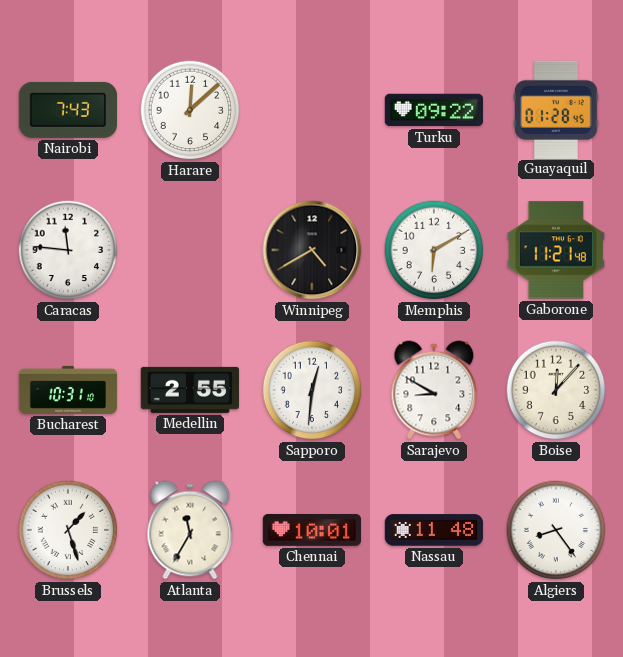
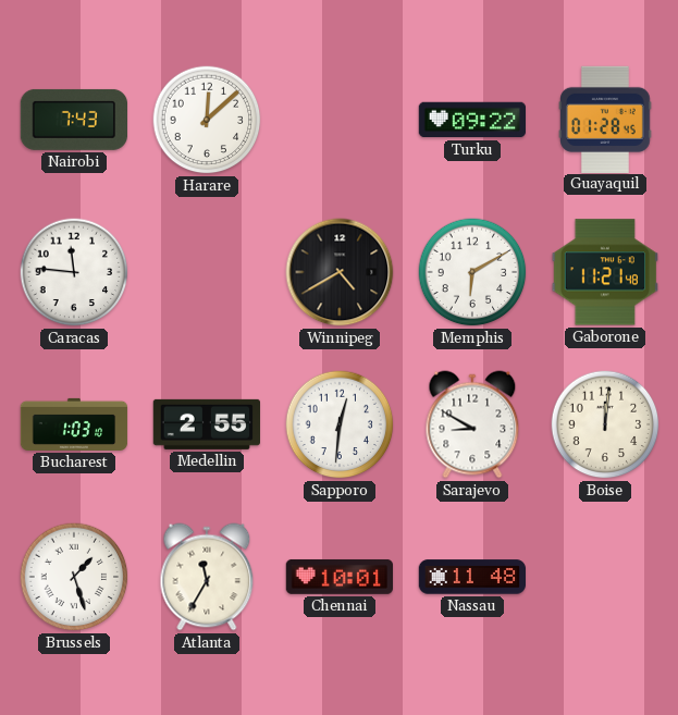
Bucharest: 10:31 -> 1:03
Boise: 12:07 -> 12:01
Algiers: 8:24 -> none
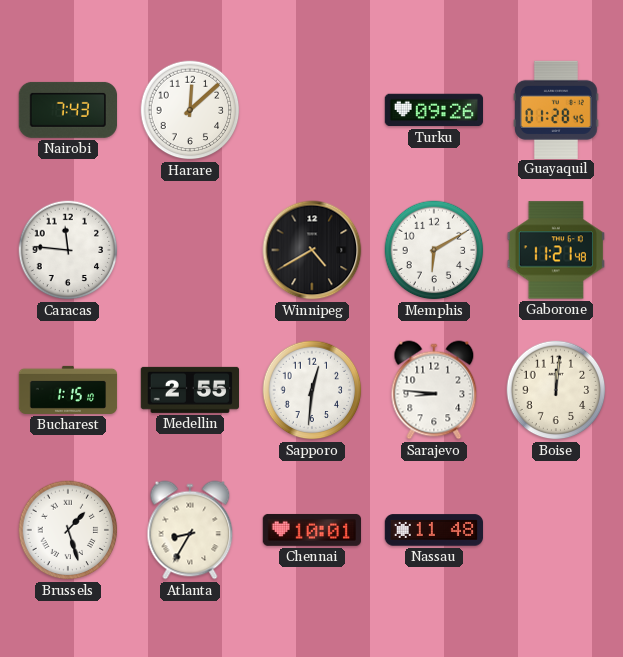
Turku: 09:22 -> 09:26
Bucharest: 1:03 -> 1:15
Sarajevo: 8:50 -> 8:46
Atlanta: 11:35 -> 8:35
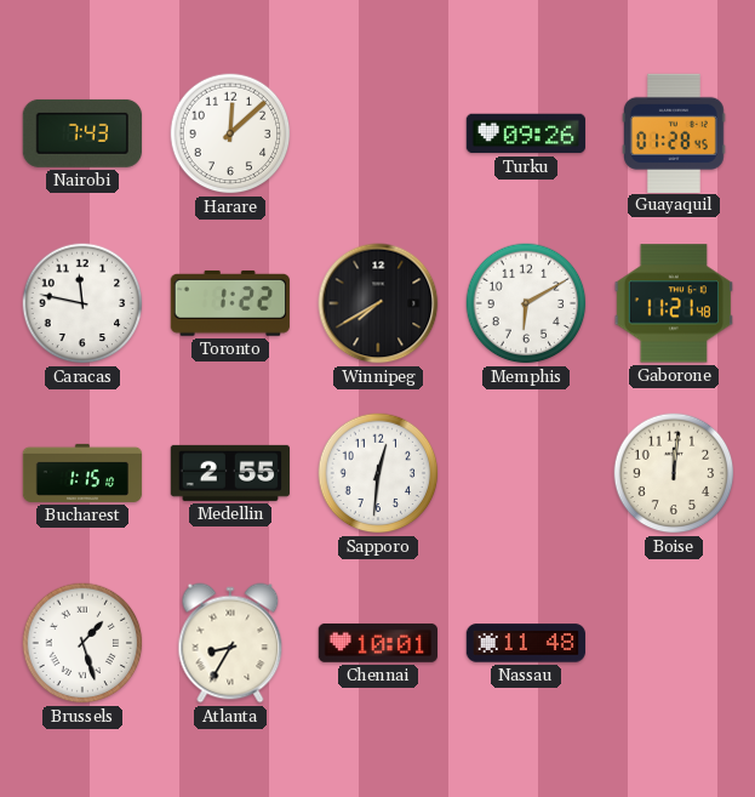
Caracas: 11:46 -> 11:47
Toronto: none -> 1:22
Winnipeg: 4:40 -> 7:40
Sarajevo: 8:46 -> none
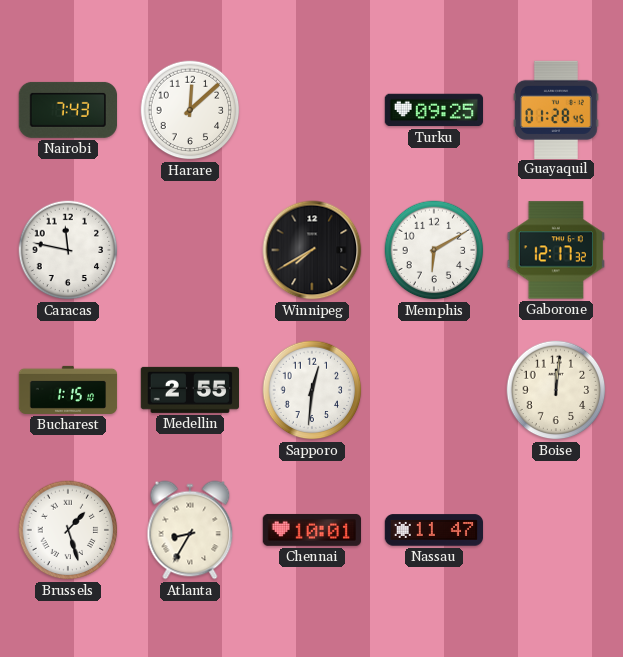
Turku: 09:26 -> 09:25
Toronto: 1:22 -> none
Gaborone: 11:21 -> 12:17
Nassau: 11:48 -> 11:47
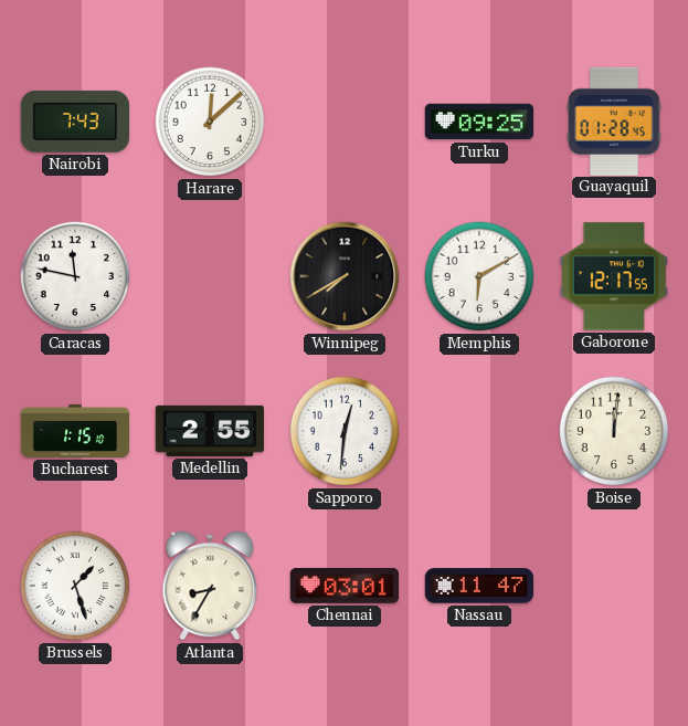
Gaborone: 12:17:32 -> 12:17:55
Chennai: 10:01 -> 03:01
